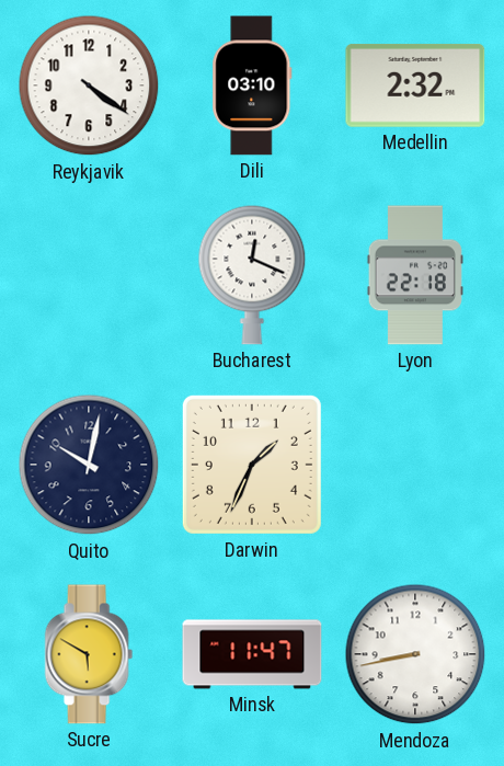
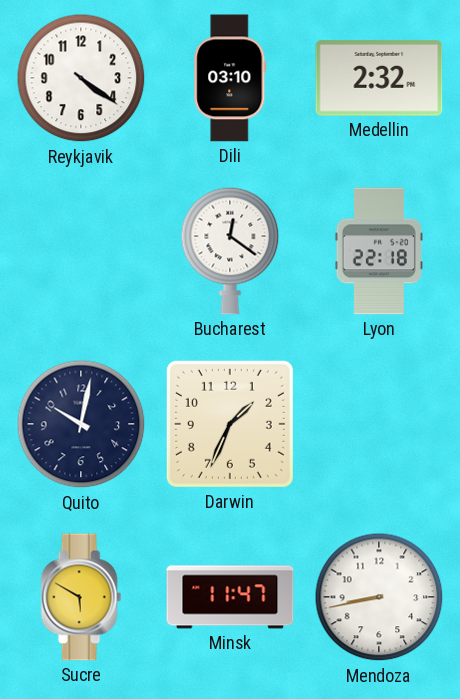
Bucharest: 12:19 -> 12:21
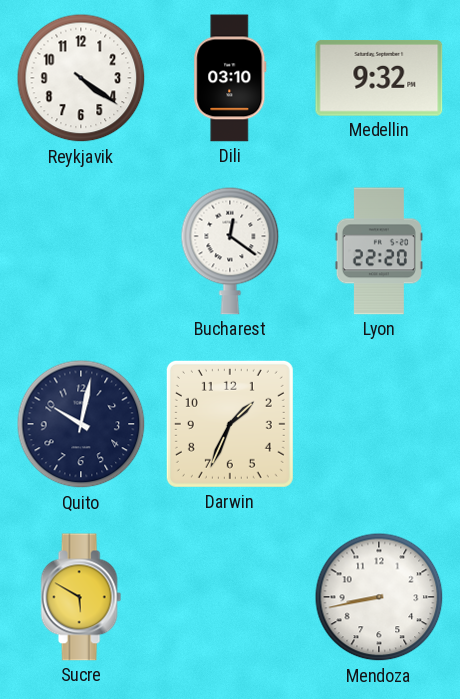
Medellin: 2:32 -> 9:32
Lyon: 22:18 -> 22:20
Minsk: 11:47 -> none
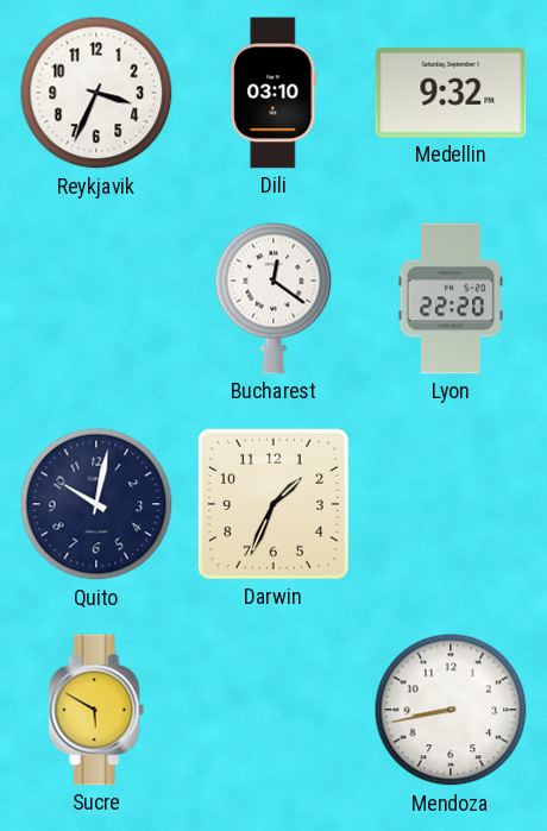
Reykjavik: 4:21 -> 3:34
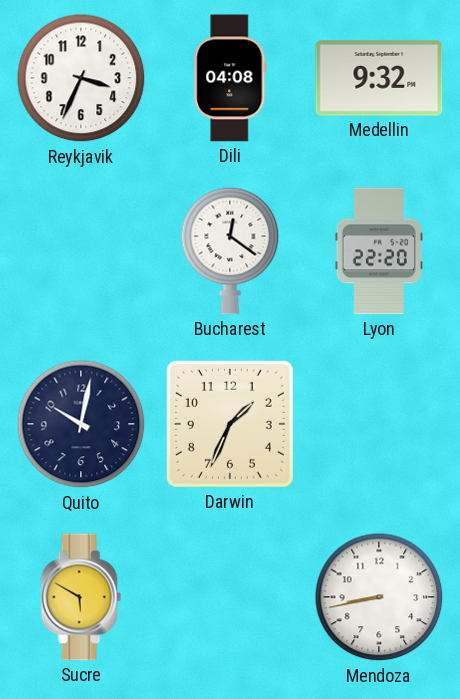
Dili: 03:10 -> 04:08
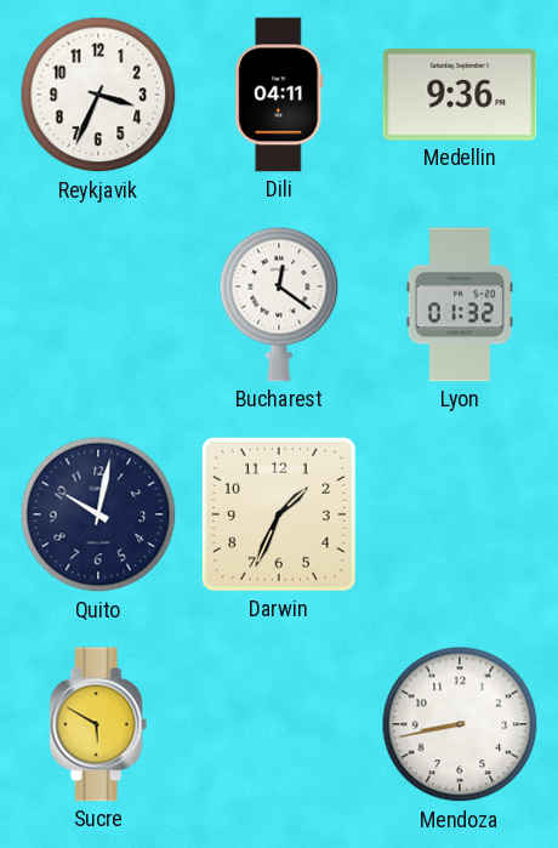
Dili: 04:08 -> 04:11
Medellin: 9:32 -> 9:36
Lyon: 22:20 -> 01:32
